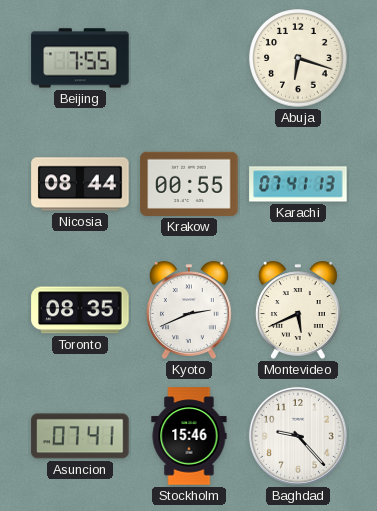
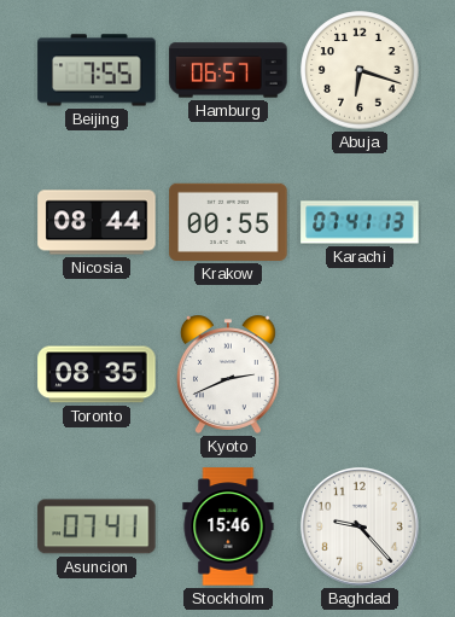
Hamburg: none -> 06:57
Montevideo: 5:41 -> none
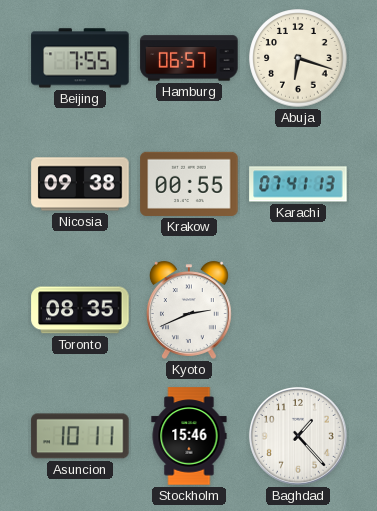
Nicosia: 08:44 -> 09:38
Asuncion: 07:41 -> 10:11
Baghdad: 9:23 -> 1:23
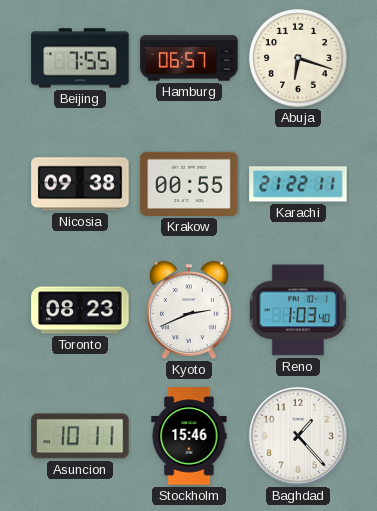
Karachi: 07:41 -> 21:22
Toronto: 08:35 -> 08:23
Reno: none -> 1:03
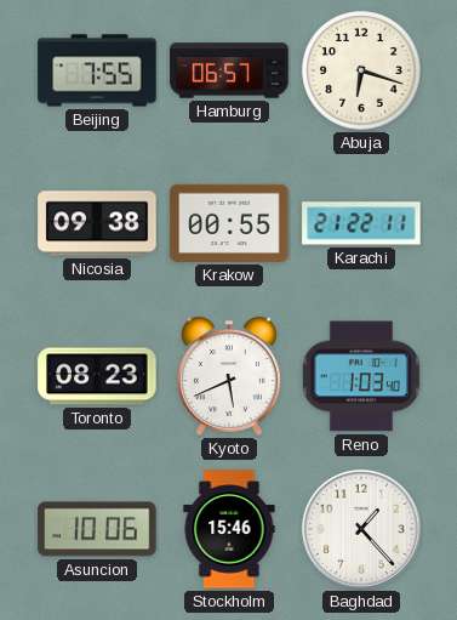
Kyoto: 2:41 -> 5:41
Asuncion: 10:11 -> 10:06
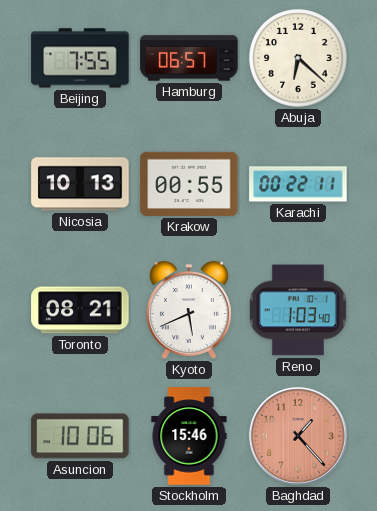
Abuja: 6:18 -> 6:22
Nicosia: 09:38 -> 10:13
Karachi: 21:22 -> 00:22
Toronto: 08:23 -> 08:21
Baghdad dial: white -> salmon
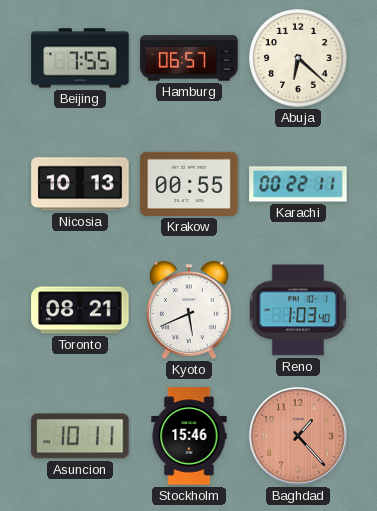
Asuncion: 10:06 -> 10:11
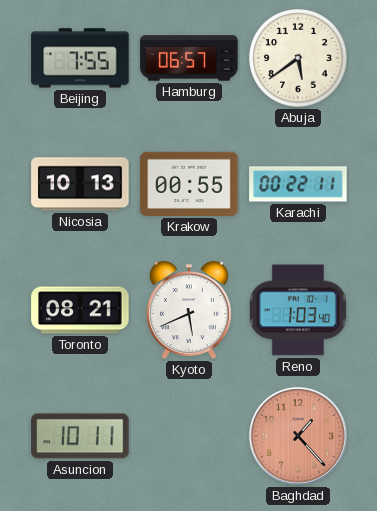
Abuja: 6:22 -> 5:39
Stockholm: 15:46 -> none
